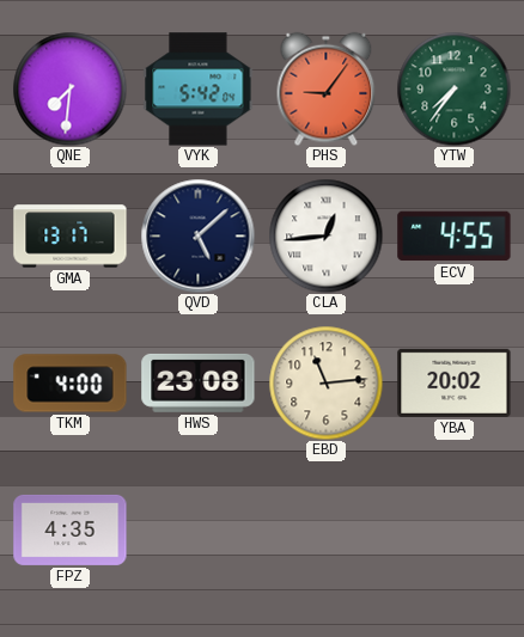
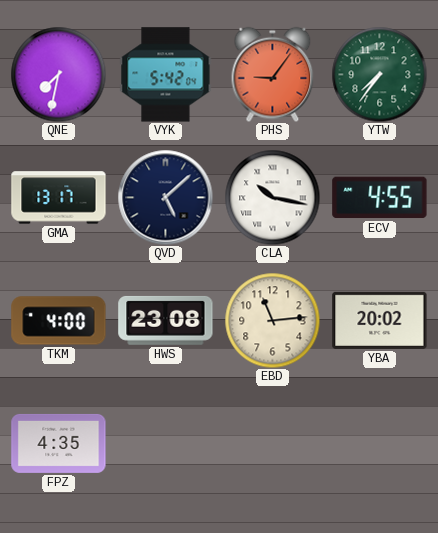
QNE: 7:31 -> 7:32
CLA: 12:44 -> 10:17
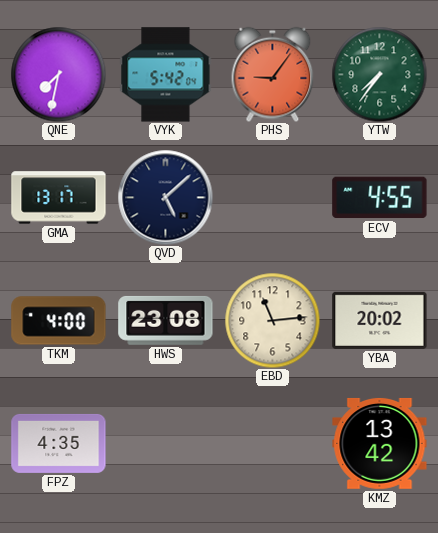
CLA: 10:17 -> none
KMZ: none -> 13:42
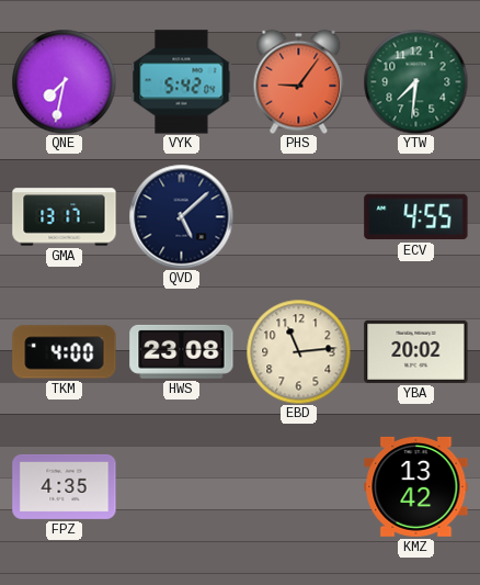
YTW: 7:36 -> 7:31
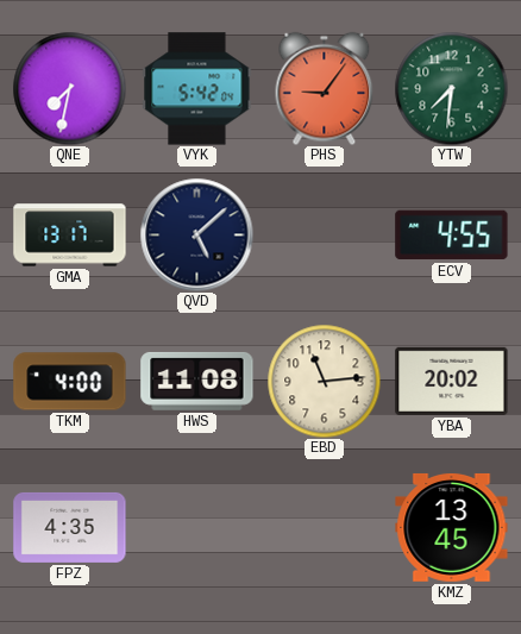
HWS: 23:08 -> 11:08
KMZ: 13:42 -> 13:45
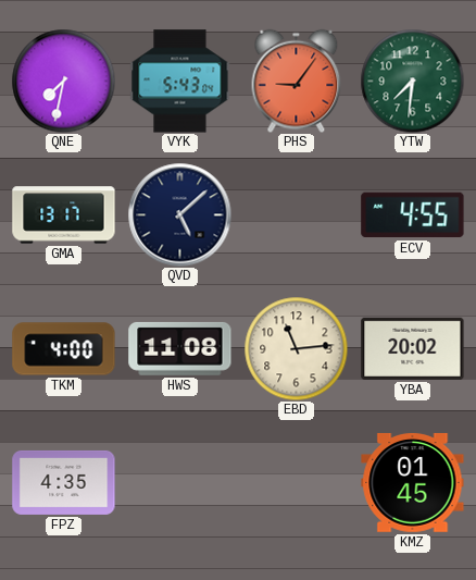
VYK: 5:42 -> 5:43
KMZ: 13:45 -> 01:45
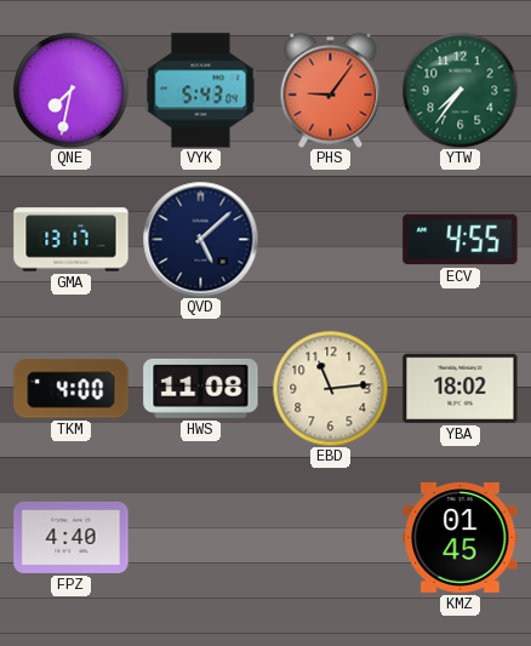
YTW: 7:31 -> 7:36
YBA: 20:02 -> 18:02
FPZ: 4:35 -> 4:40
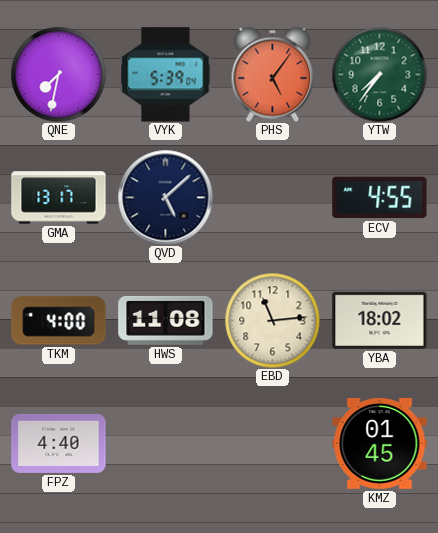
VYK: 5:43 -> 5:39
PHS: 9:06 -> 5:06
